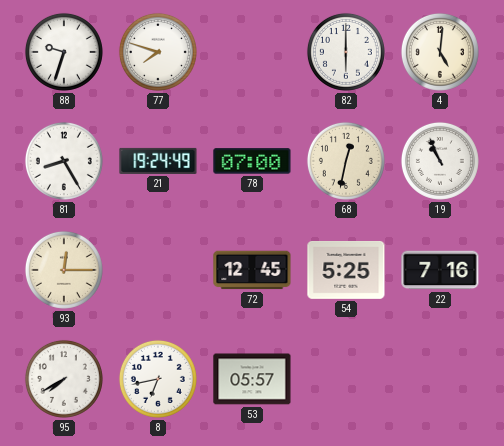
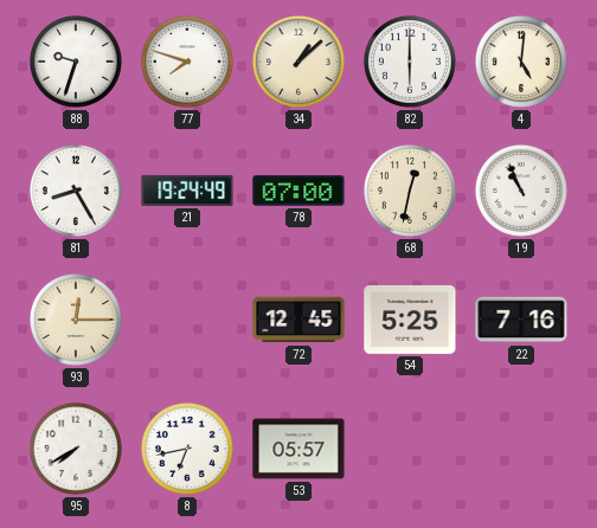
34: none -> 1:08
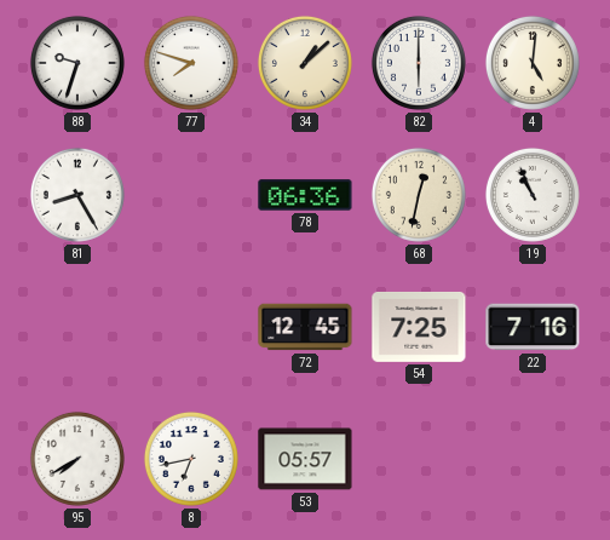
21: 19:24 -> none
78: 07:00 -> 06:36
93: 12:15 -> none
54: 5:25 -> 7:25
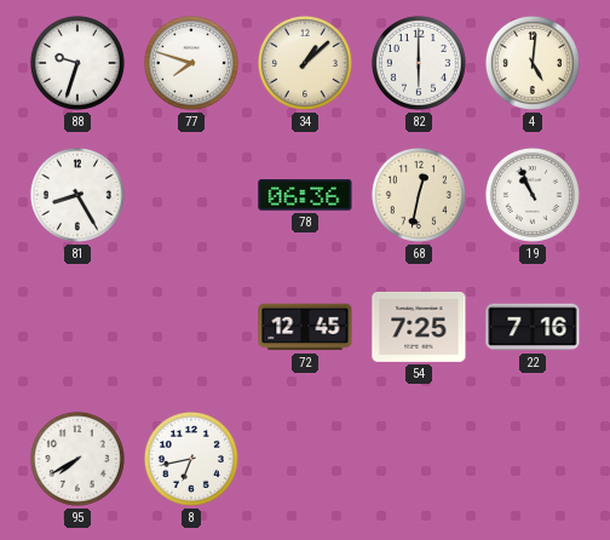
53: 05:57 -> none
